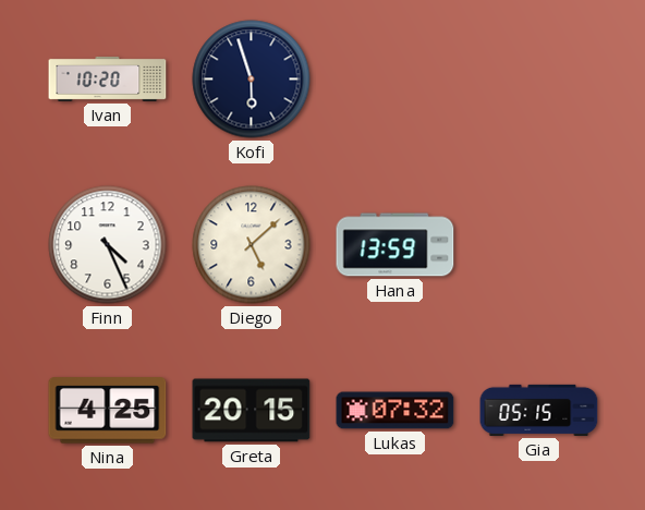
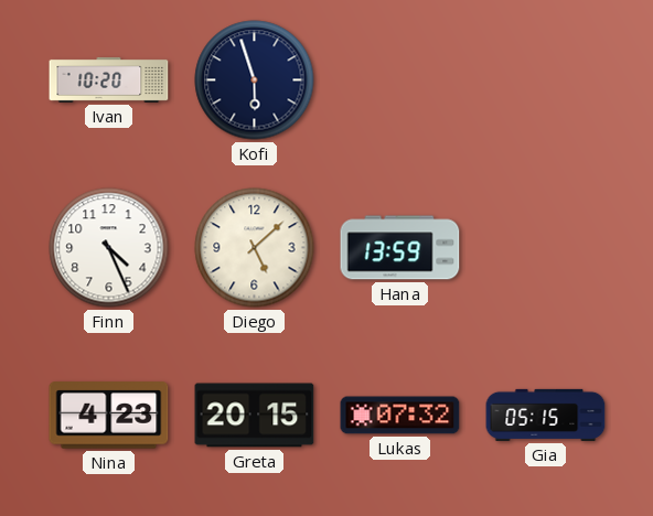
Nina: 4:25 -> 4:23
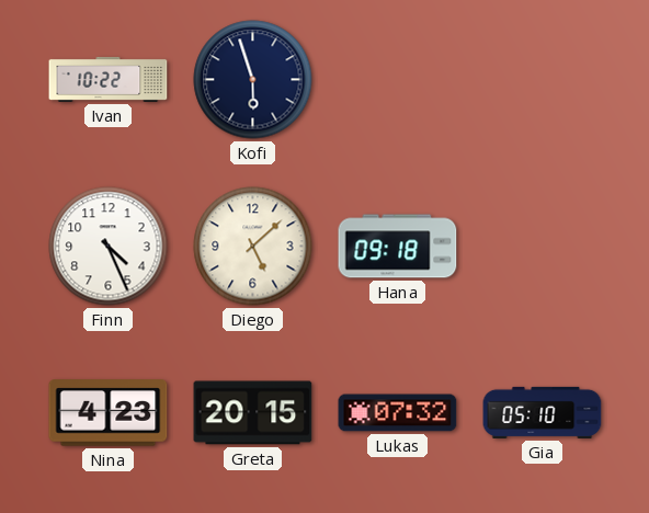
Ivan: 10:20 -> 10:22
Hana: 13:59 -> 09:18
Gia: 05:15 -> 05:10
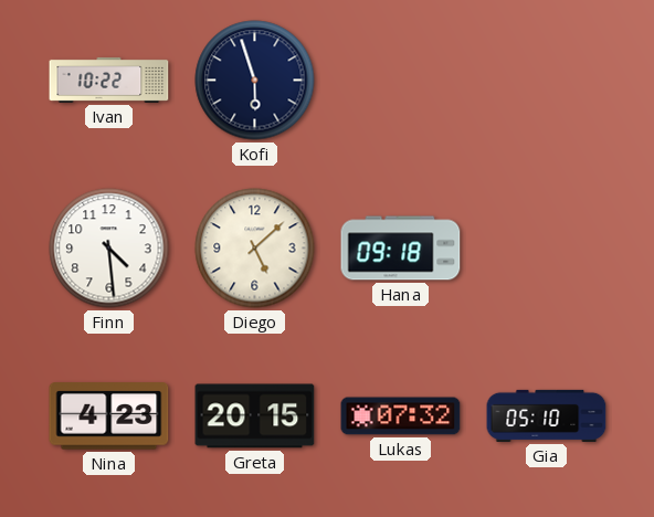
Finn: 4:26 -> 4:29
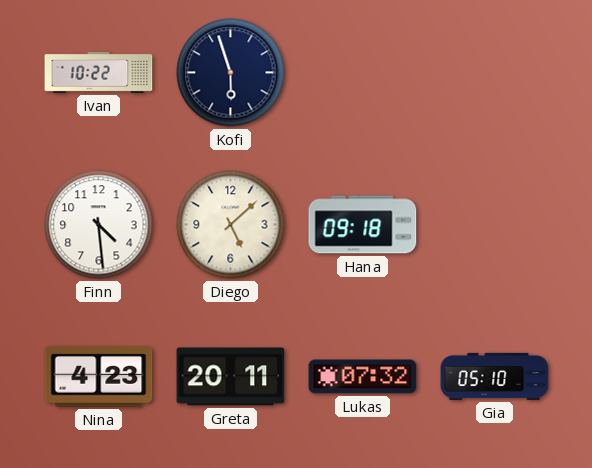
Greta: 20:15 -> 20:11
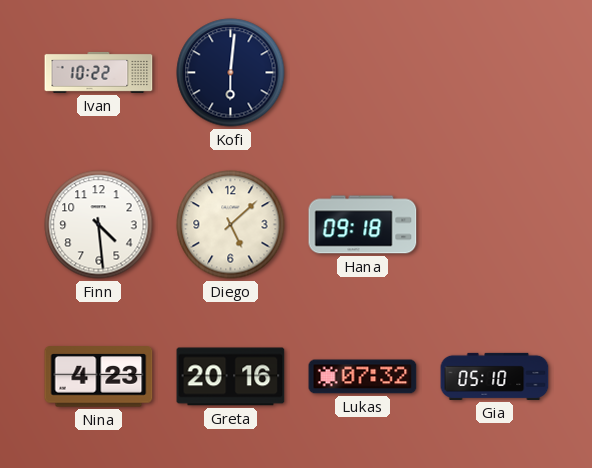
Kofi: 5:57 -> 6:01
Greta: 20:11 -> 20:16
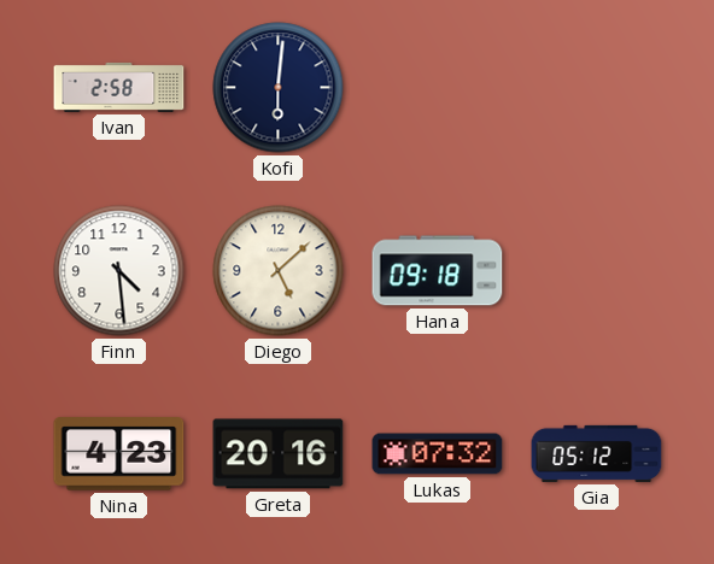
Ivan: 10:22 -> 2:58
Gia: 05:10 -> 05:12
